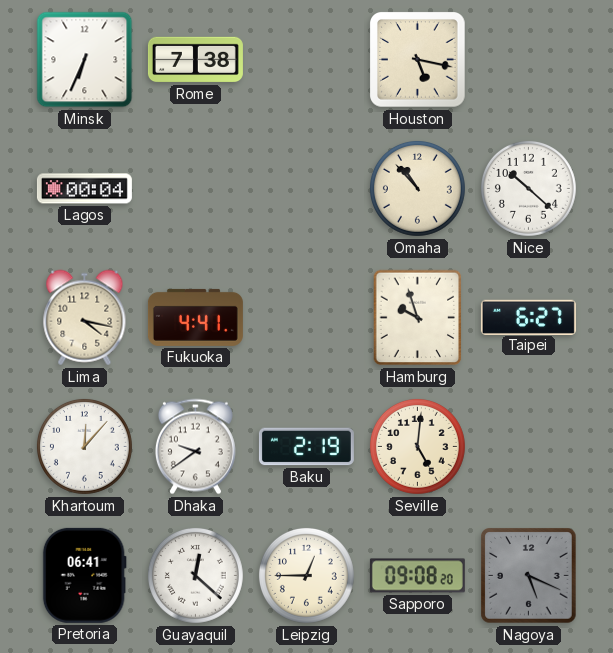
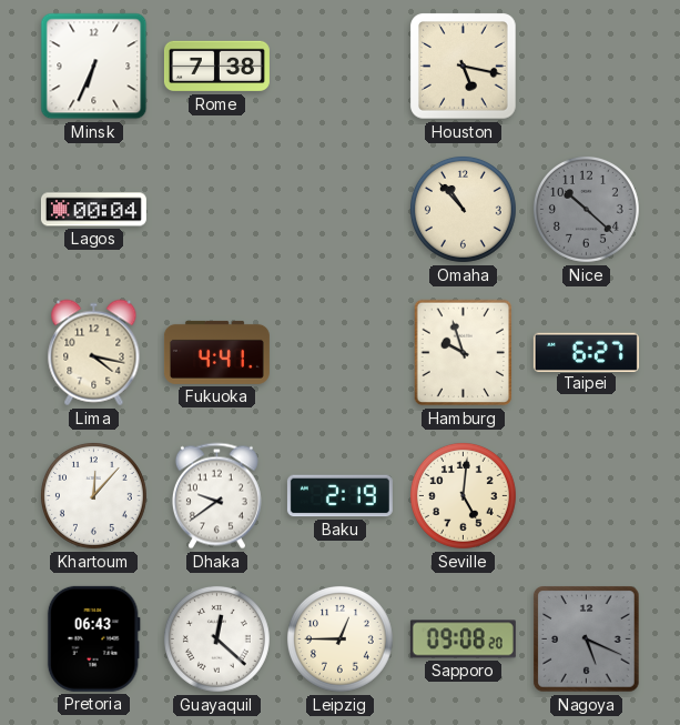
Nice dial: white -> grey
Pretoria: 06:41 -> 06:43
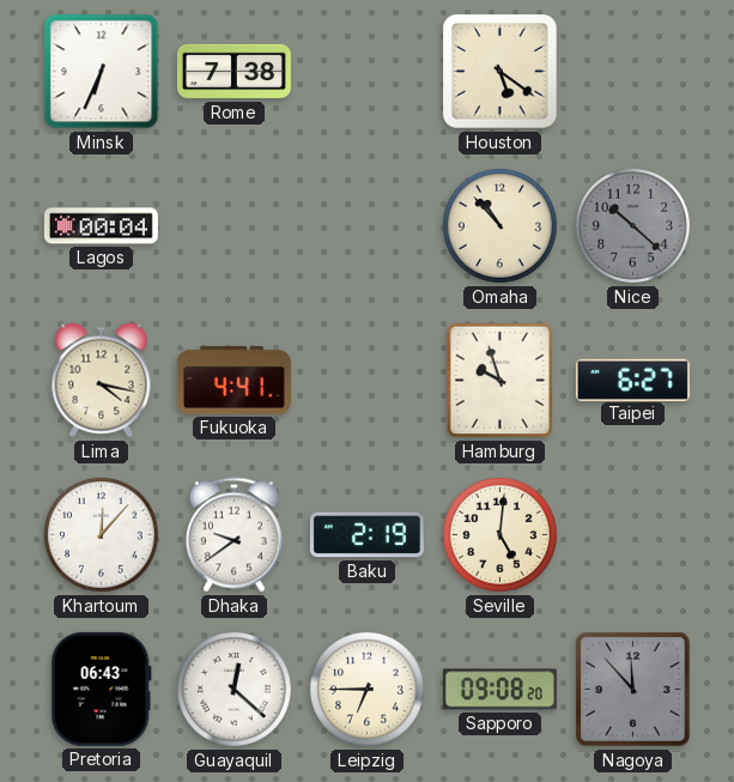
Houston: 5:17 -> 5:21
Leipzig: 12:45 -> 6:45
Nagoya: 5:19 -> 11:53
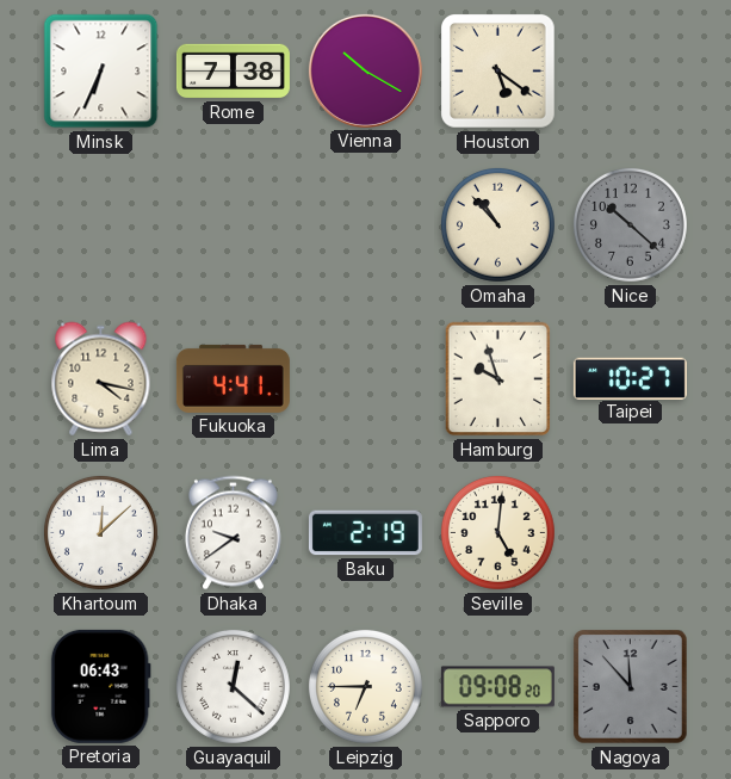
Vienna: none -> 10:20
Lagos: 00:04 -> none
Taipei: 6:27 -> 10:27
Khartoum: 12:07 -> 12:08
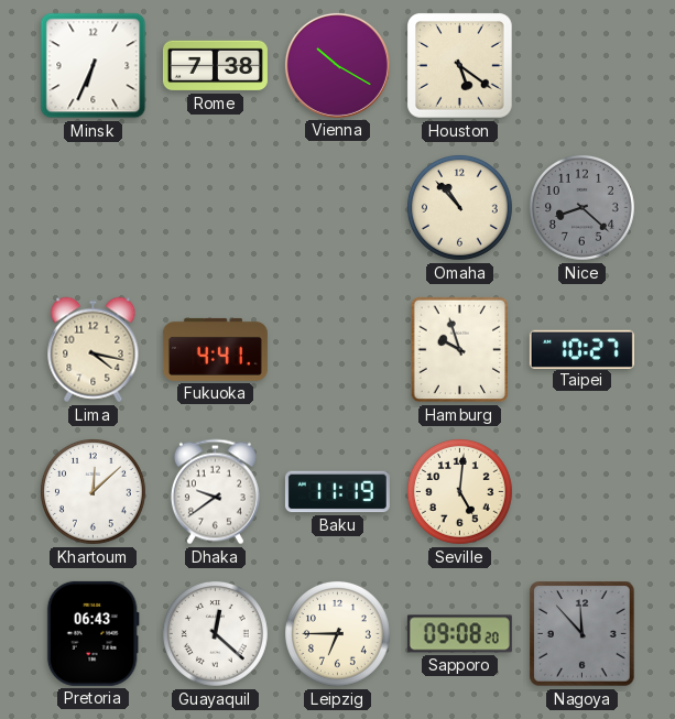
Nice: 10:22 -> 8:22
Baku: 2:19 -> 11:19
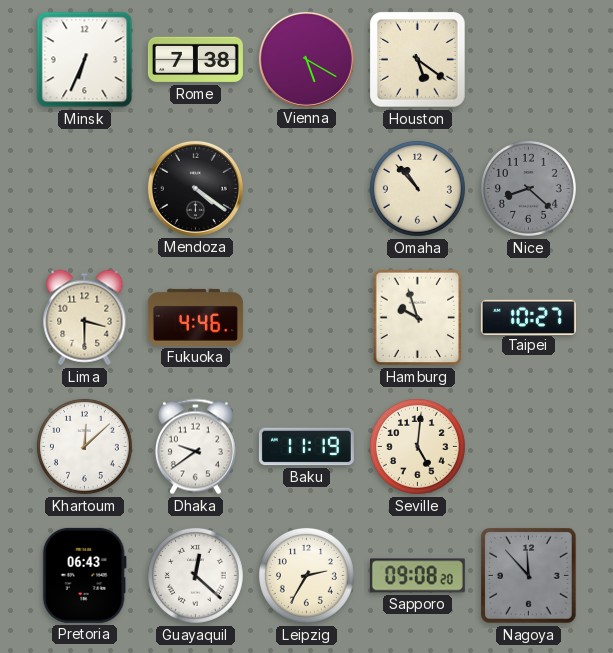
Vienna: 10:20 -> 5:20
Mendoza: none -> 4:21
Lima: 4:17 -> 3:30
Fukuoka: 4:41 -> 4:46
Leipzig: 6:45 -> 2:35
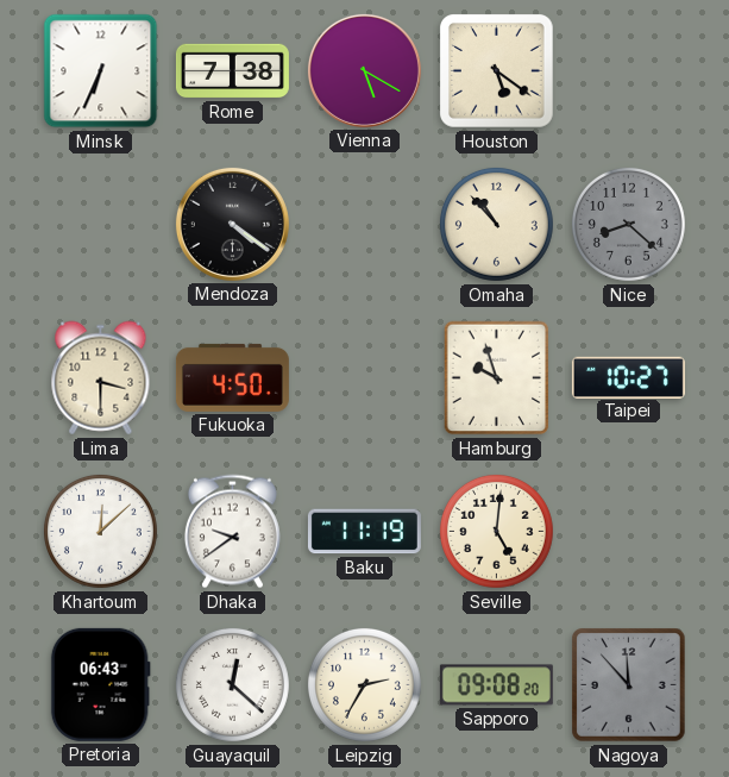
Fukuoka: 4:46 -> 4:50
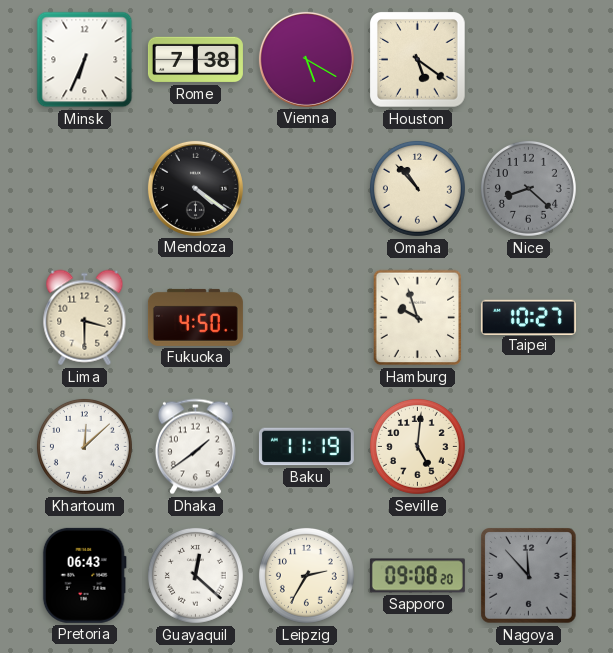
Dhaka: 9:39 -> 1:39
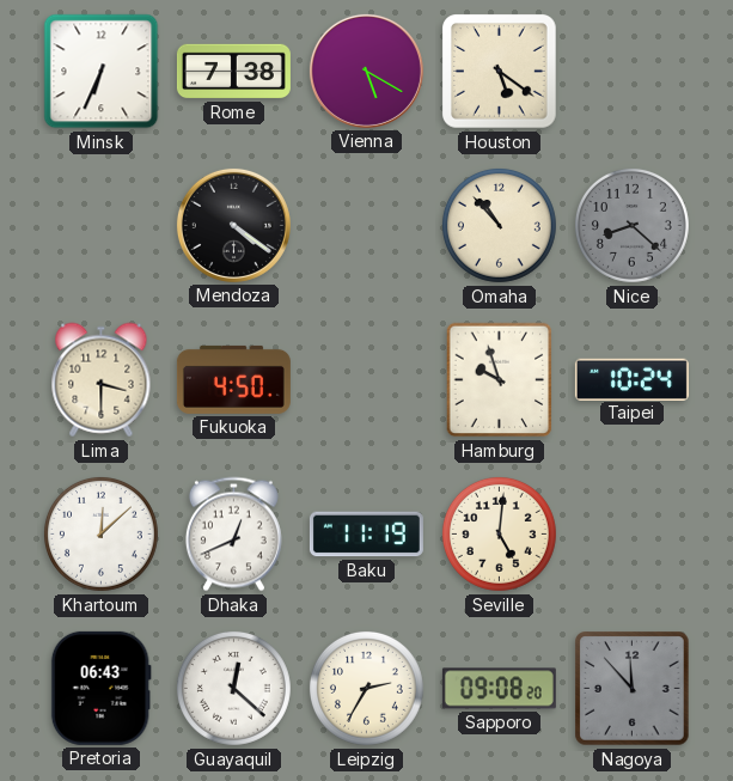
Taipei: 10:27 -> 10:24
Dhaka: 1:39 -> 12:41
